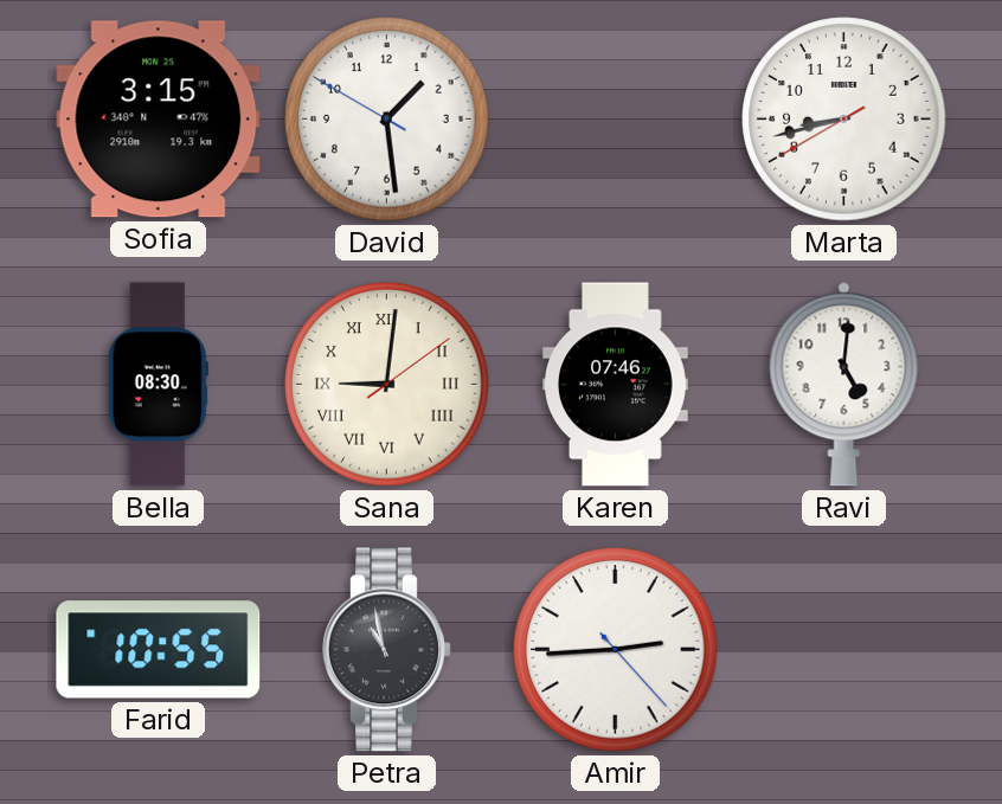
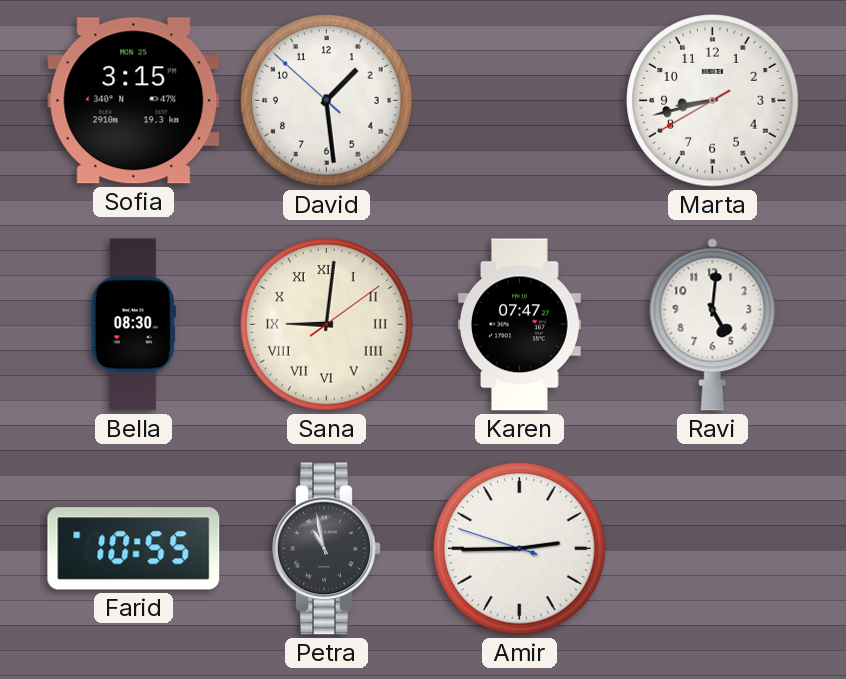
David: 1:28:50 -> 1:28:52
Karen: 07:46 -> 07:47
Amir: 2:44:23 -> 2:44:48
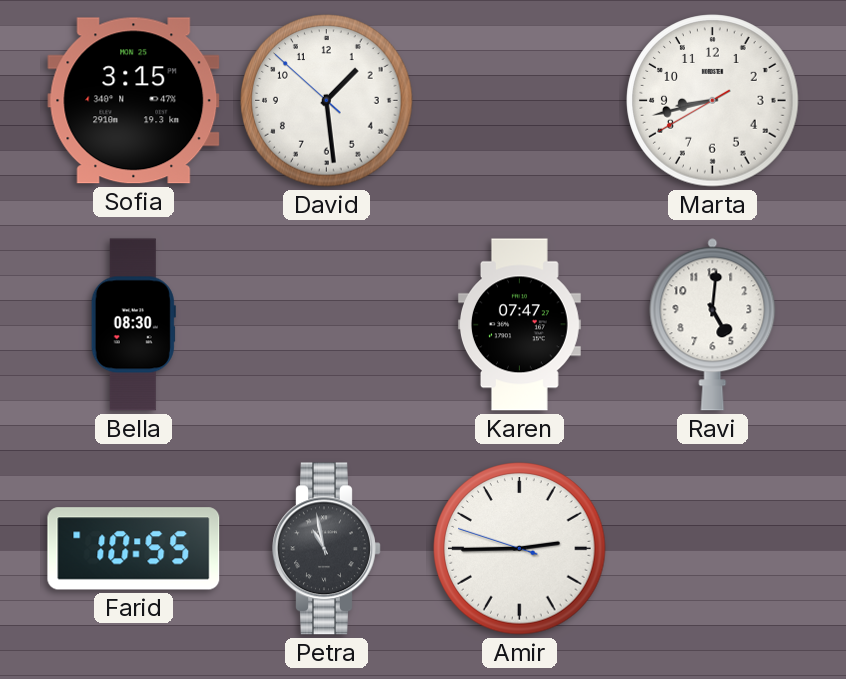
Sana: 9:01 -> none
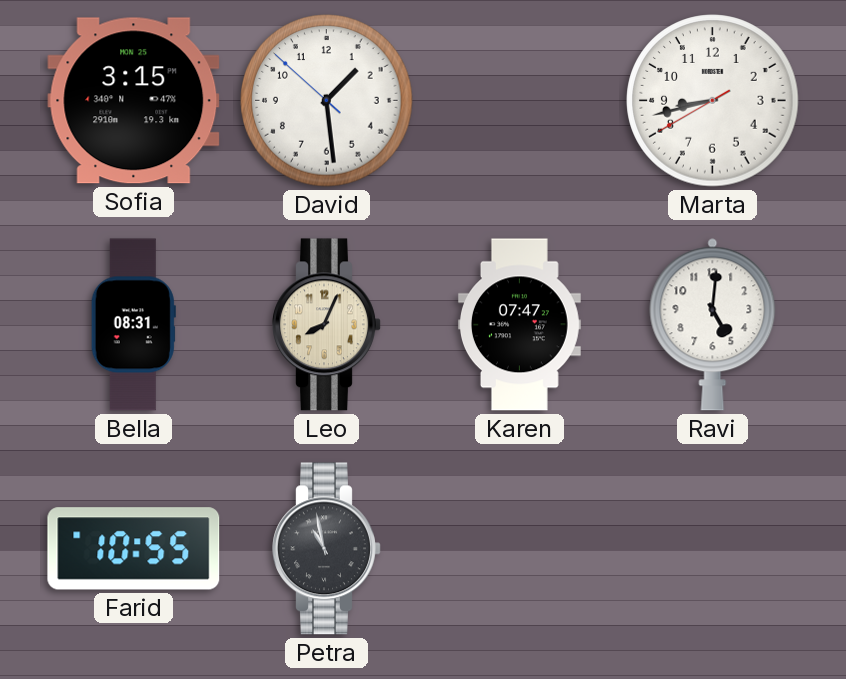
Bella: 08:30 -> 08:31
Leo: none -> 8:04
Amir: 2:44 -> none
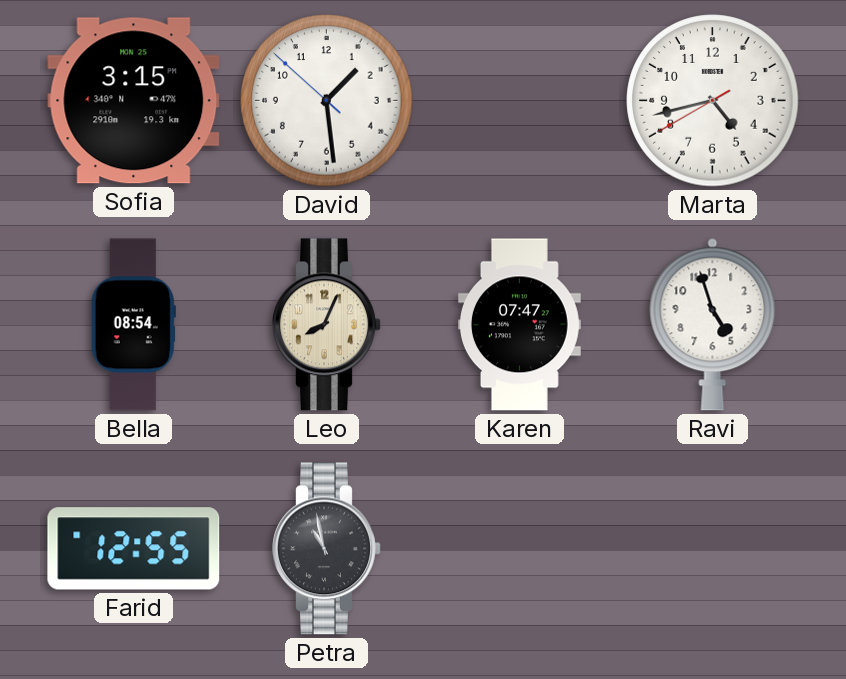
Marta: 8:42 -> 4:42
Bella: 08:31 -> 08:54
Ravi: 5:01 -> 4:57
Farid: 10:55 -> 12:55
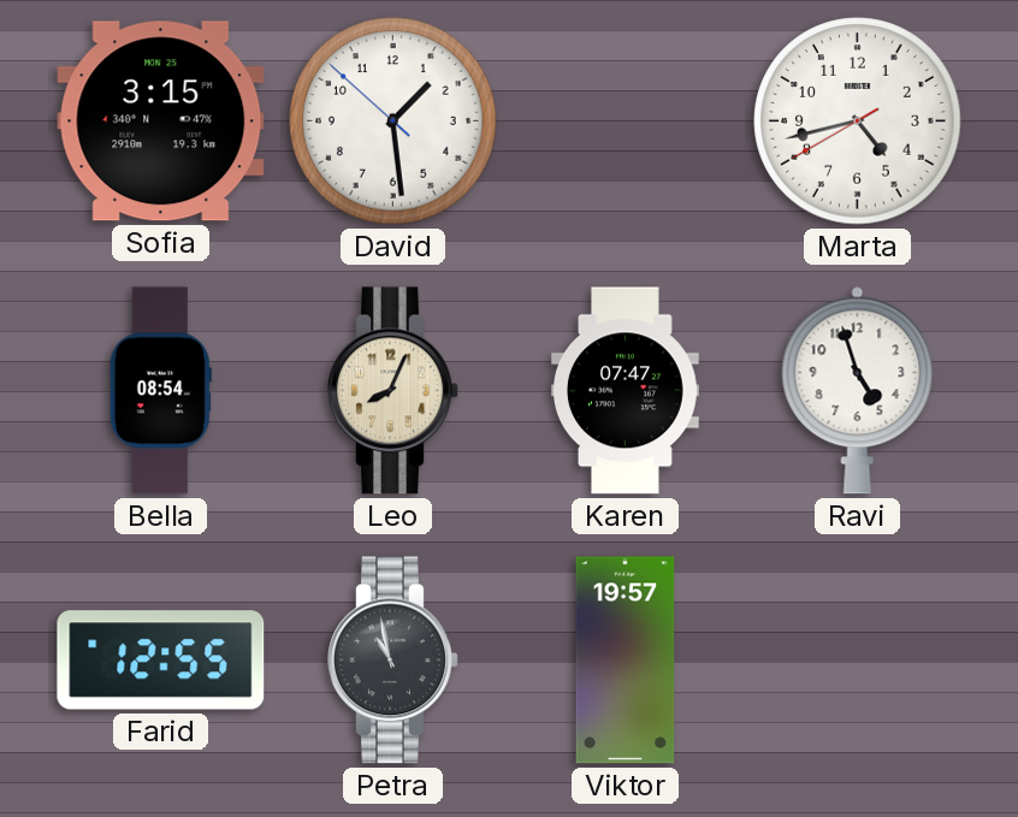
Viktor: none -> 19:57
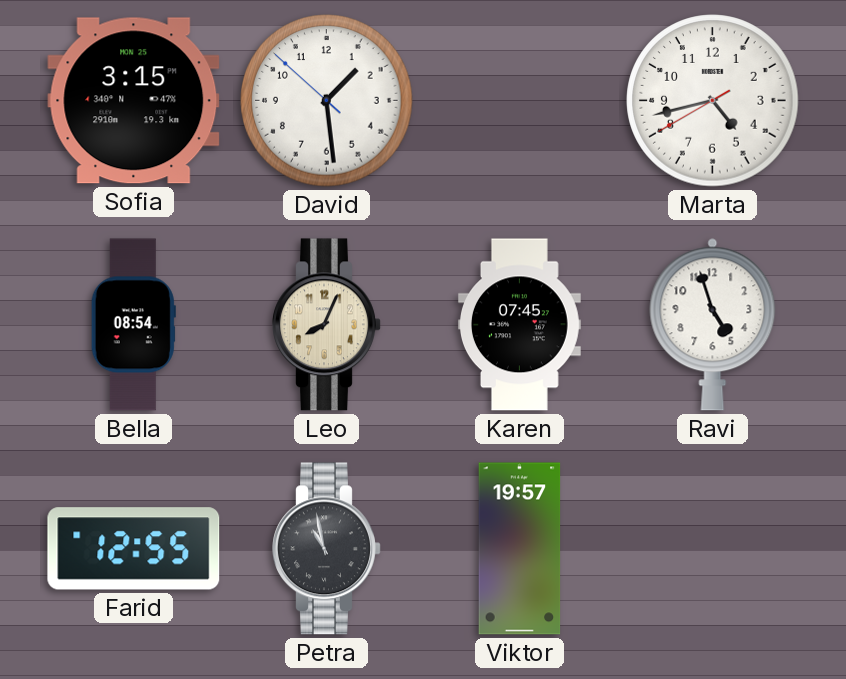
Karen: 07:47 -> 07:45
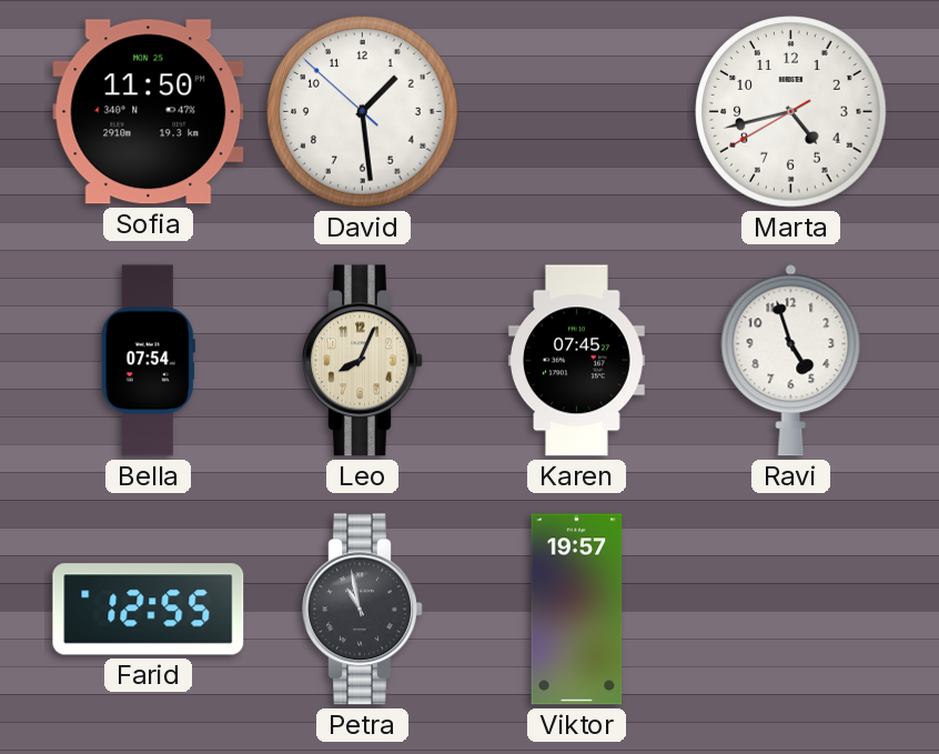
Sofia: 3:15 -> 11:50
Bella: 08:54 -> 07:54
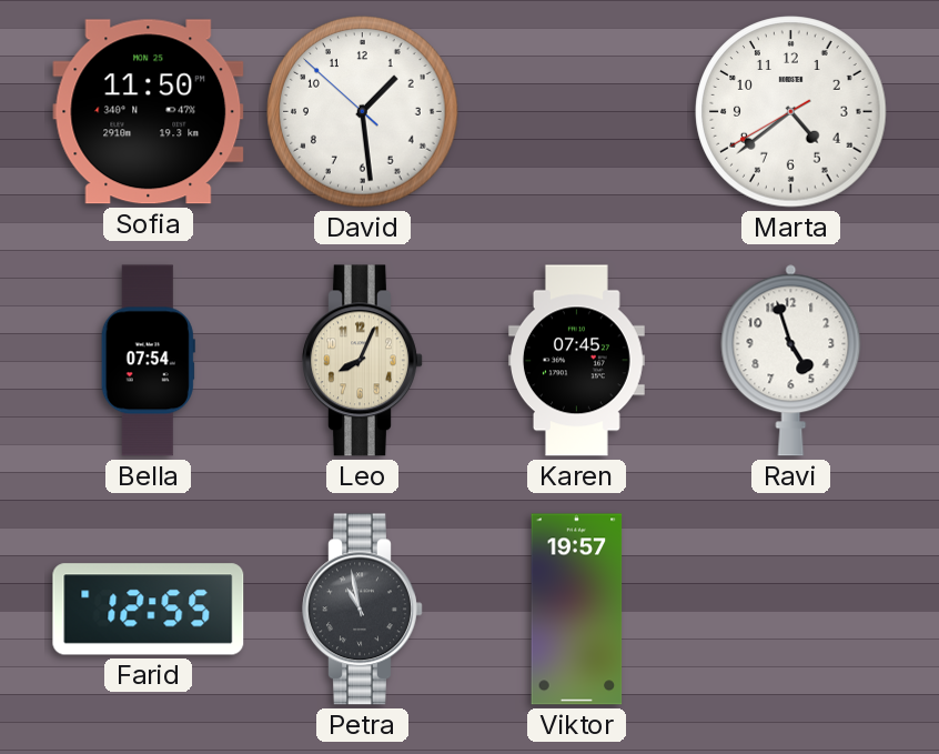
Marta: 4:42 -> 4:38
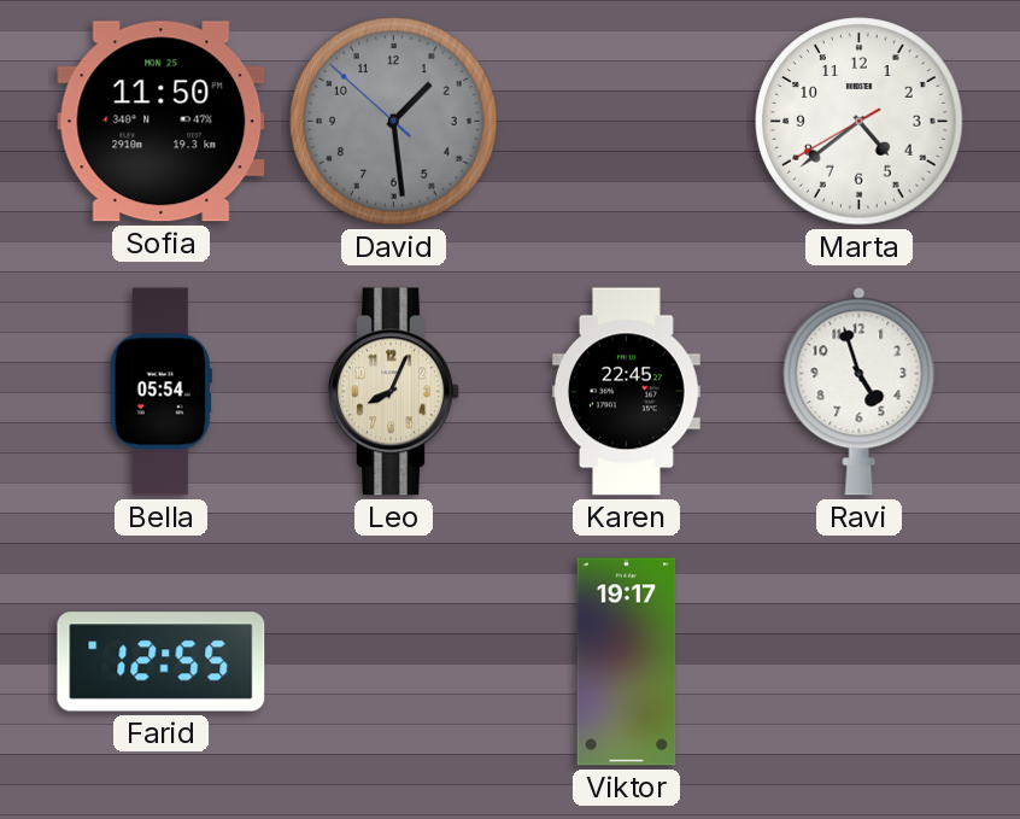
David dial: white -> grey
Bella: 07:54 -> 05:54
Karen: 07:45 -> 22:45
Petra: 10:58 -> none
Viktor: 19:57 -> 19:17
